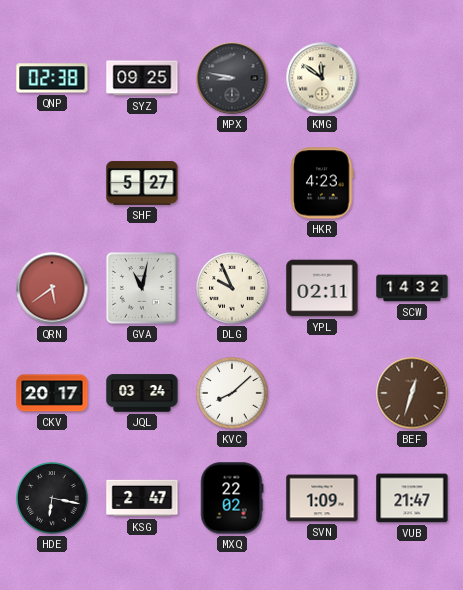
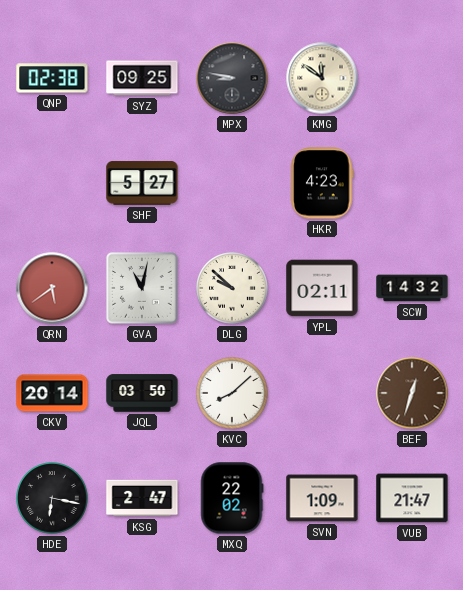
DLG: 9:56 -> 9:52
CKV: 20:17 -> 20:14
JQL: 03:24 -> 03:50
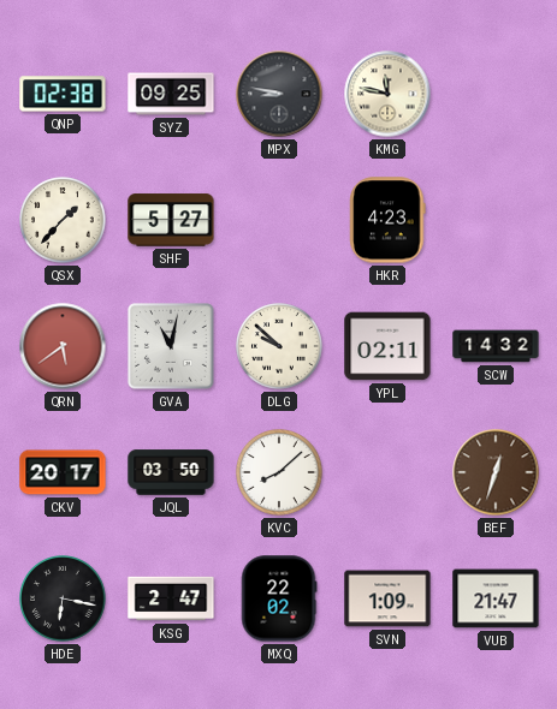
KMG: 11:51 -> 11:47
QSX: none -> 1:37
CKV: 20:14 -> 20:17
